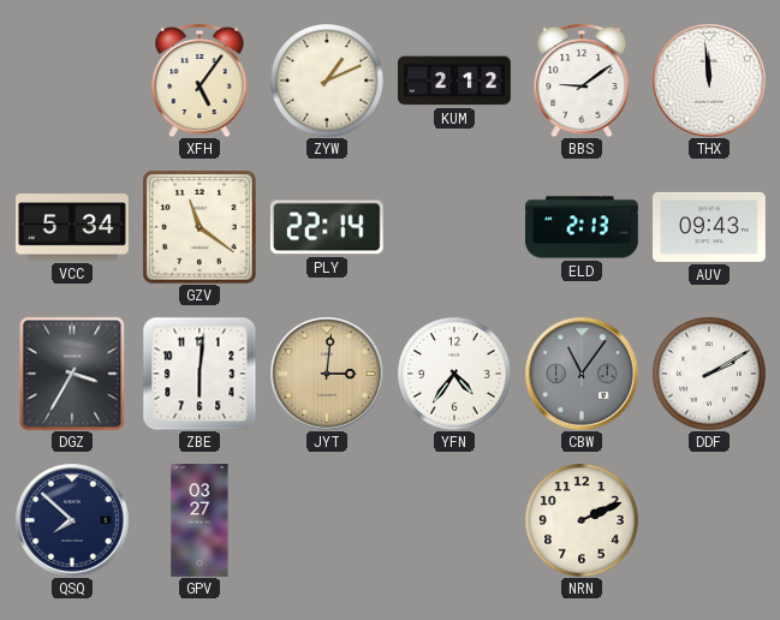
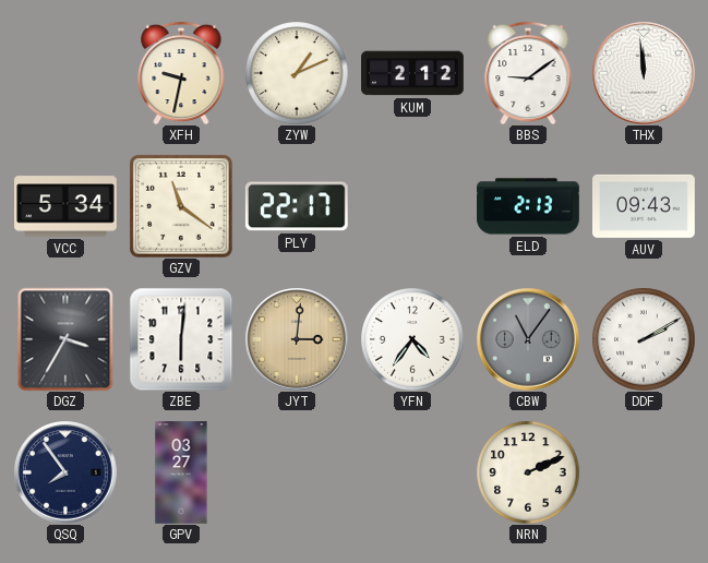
XFH: 5:06 -> 9:32
PLY: 22:14 -> 22:17
QSQ: 7:52 -> 7:54
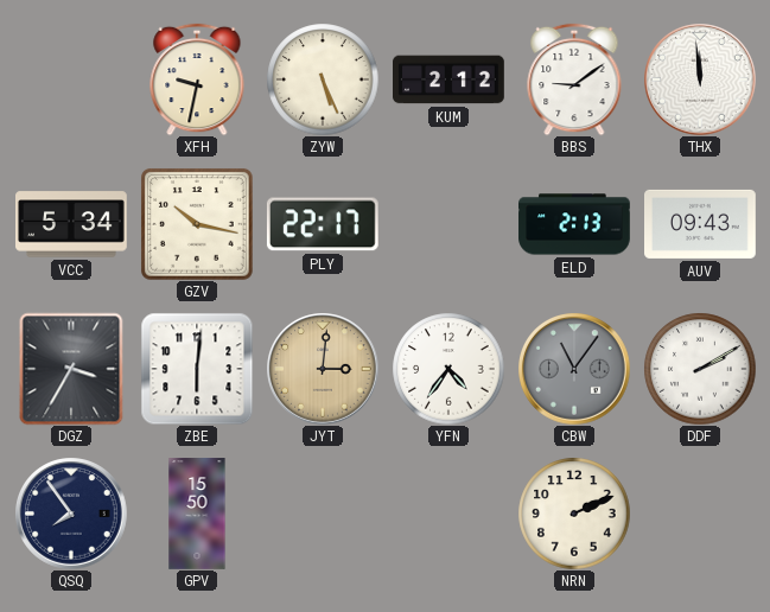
ZYW: 1:11 -> 5:26
GZV: 11:21 -> 10:17
GPV: 03:27 -> 15:50
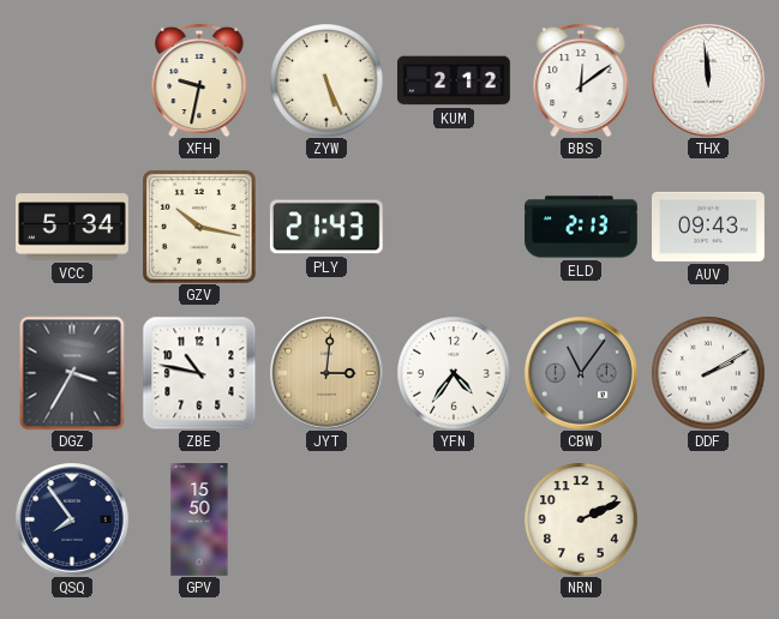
BBS: 9:09 -> 12:09
PLY: 22:17 -> 21:43
ZBE: 6:01 -> 10:47
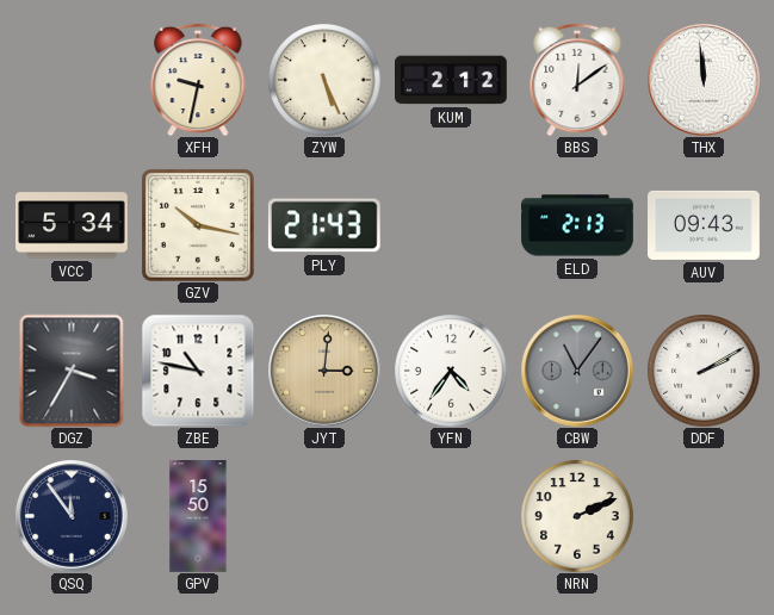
QSQ: 7:54 -> 11:54
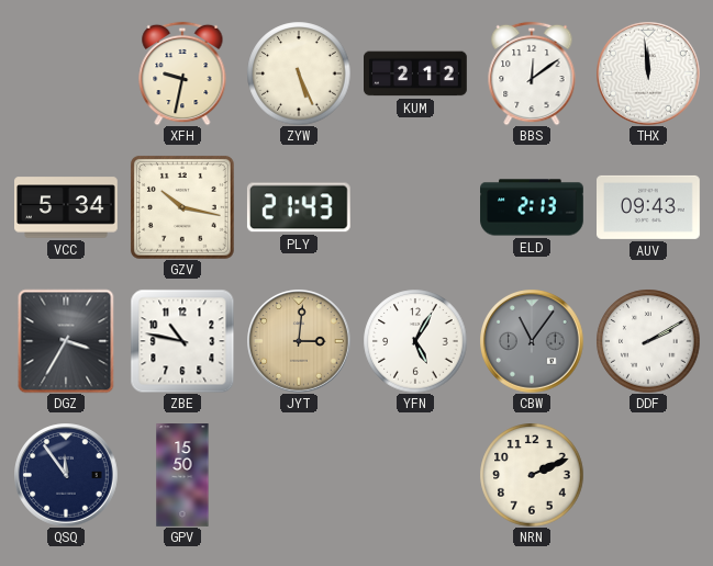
YFN: 4:36 -> 5:05
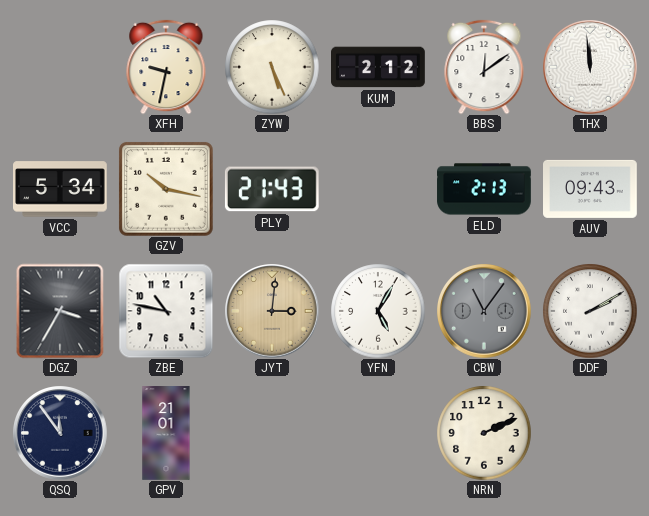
GPV: 15:50 -> 21:01
